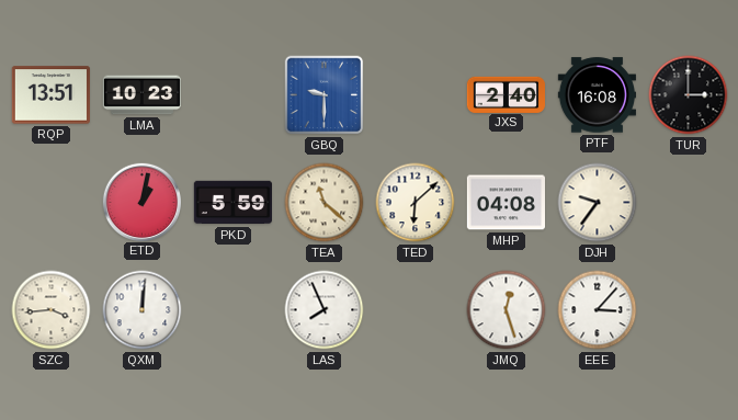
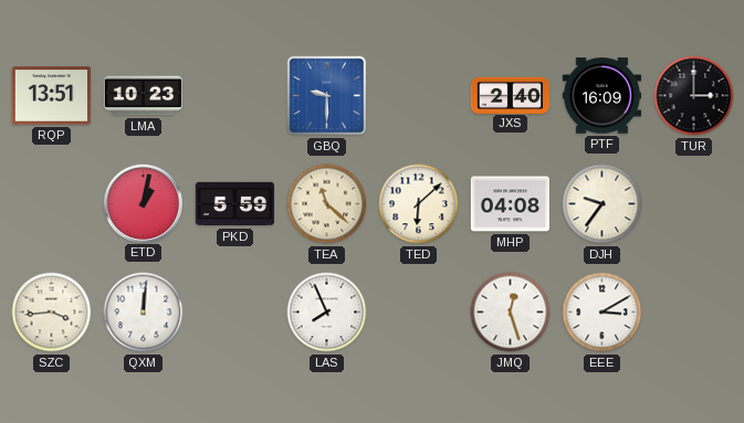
PTF: 16:08 -> 16:09
EEE: 3:07 -> 3:10
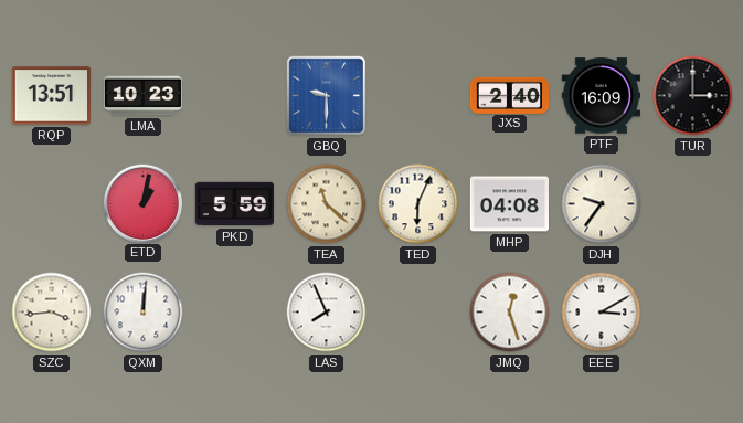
TED: 6:08 -> 6:04
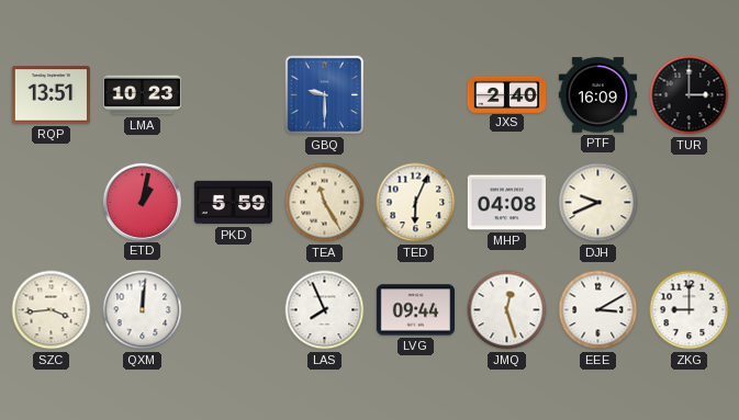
TEA: 11:22 -> 11:25
DJH: 9:36 -> 9:41
LVG: none -> 09:44
ZKG: none -> 9:00
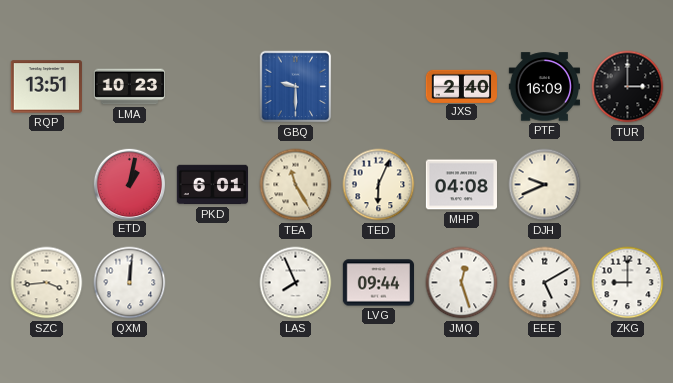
PKD: 5:59 -> 6:01
EEE: 3:10 -> 5:10
